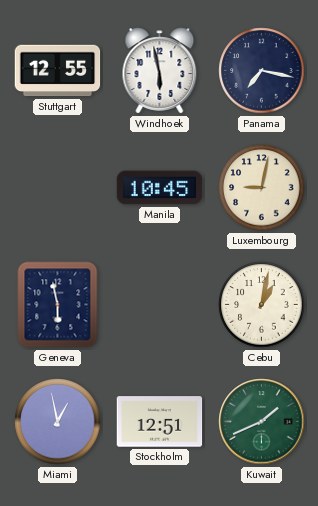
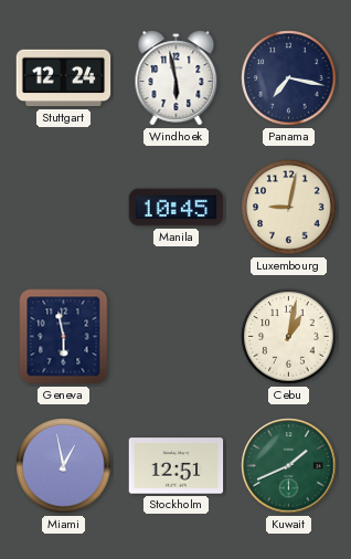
Stuttgart: 12:55 -> 12:24
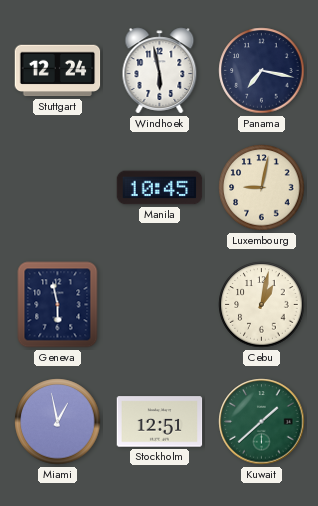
Kuwait: 1:41 -> 1:38
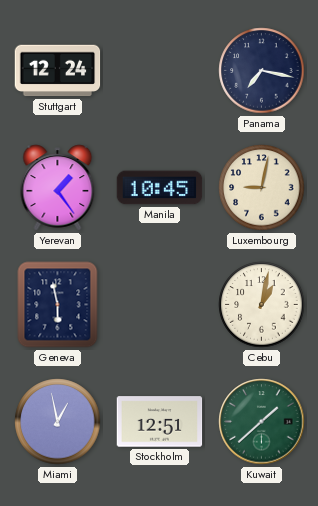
Windhoek: 5:58 -> none
Yerevan: none -> 1:24
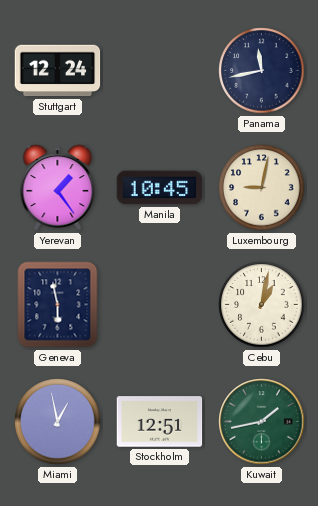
Panama: 7:17 -> 11:43
Kuwait: 1:38 -> 1:43
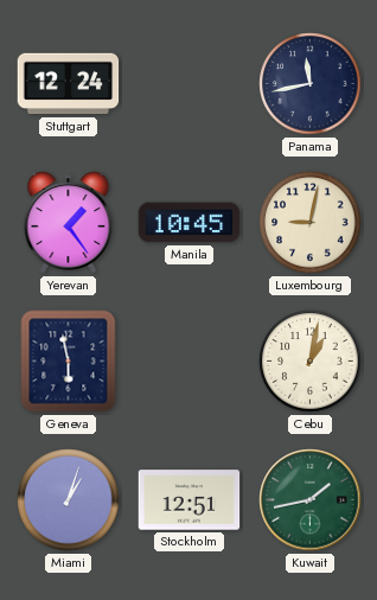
Miami: 12:58 -> 1:03
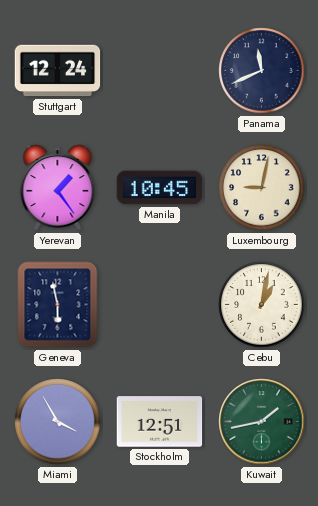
Panama: 11:43 -> 11:41
Miami: 1:03 -> 3:55
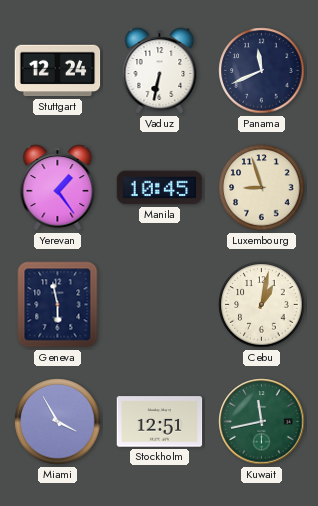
Vaduz: none -> 6:32
Luxembourg: 9:02 -> 8:57
Kuwait: 1:43 -> 11:43
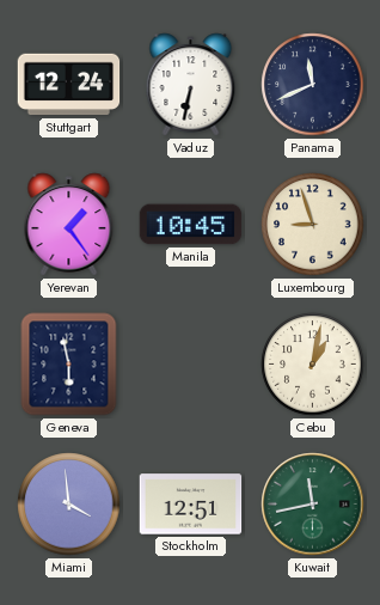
Miami: 3:55 -> 3:59
